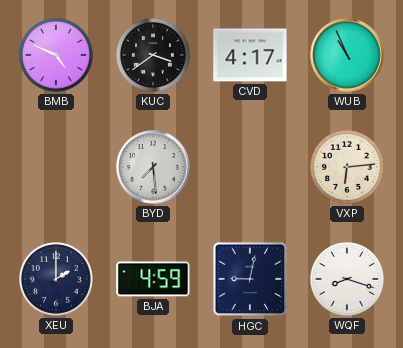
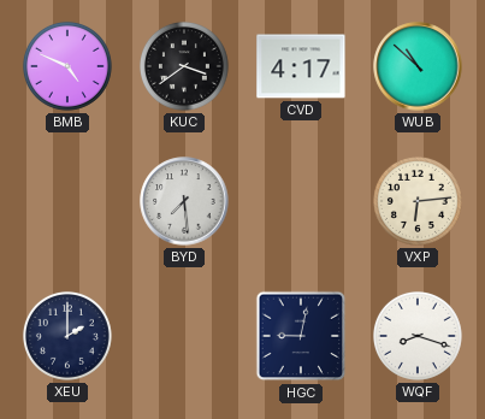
WUB: 10:56 -> 10:52
BJA: 4:59 -> none
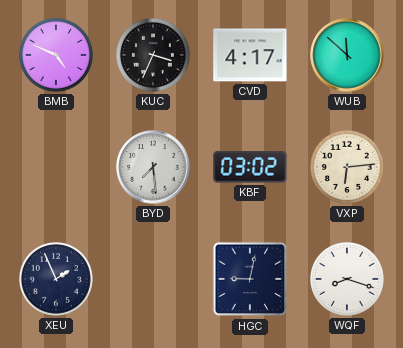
KUC: 3:39 -> 3:34
WUB: 10:52 -> 11:52
KBF: none -> 03:02
XEU: 2:00 -> 1:56
